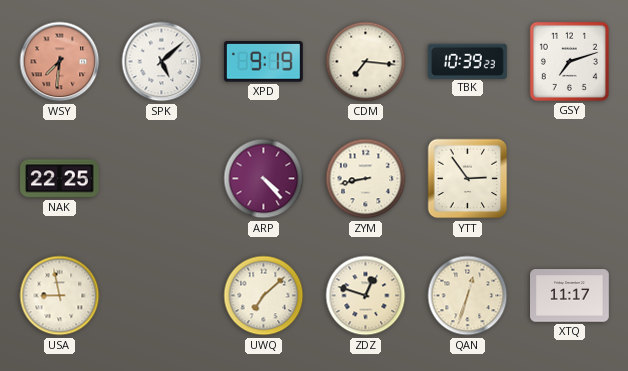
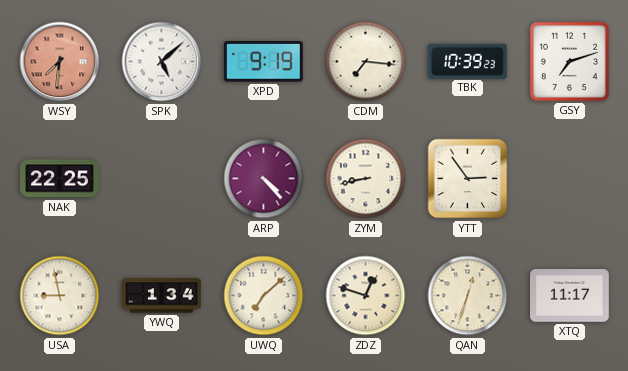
YWQ: none -> 1:34
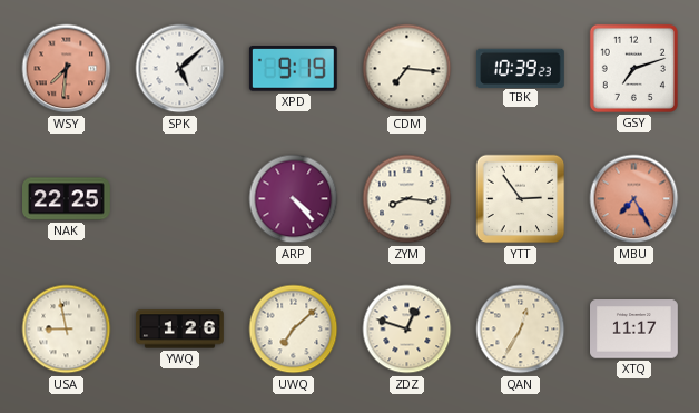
ZYM: 8:43 -> 8:16
MBU: none -> 7:25
YWQ: 1:34 -> 1:26
QAN: 12:33 -> 12:35
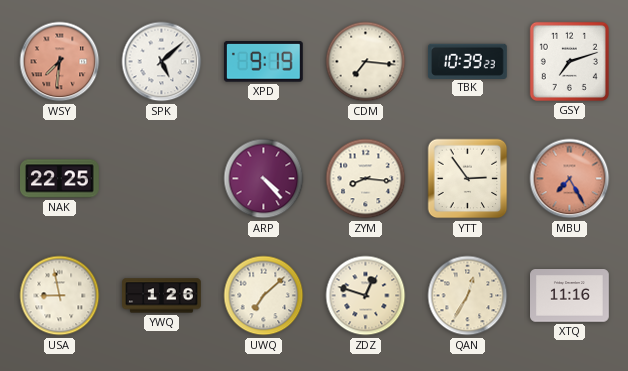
XTQ: 11:17 -> 11:16
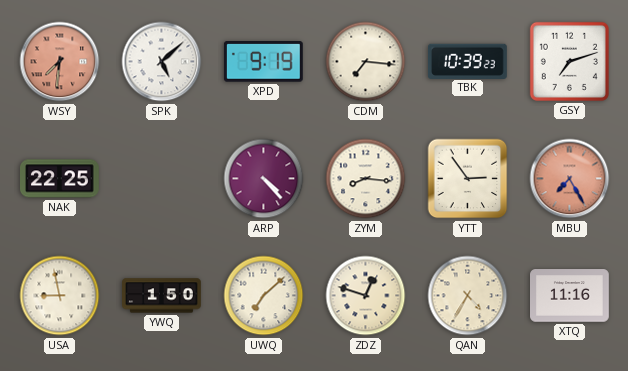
YWQ: 1:26 -> 1:50
QAN: 12:35 -> 4:35
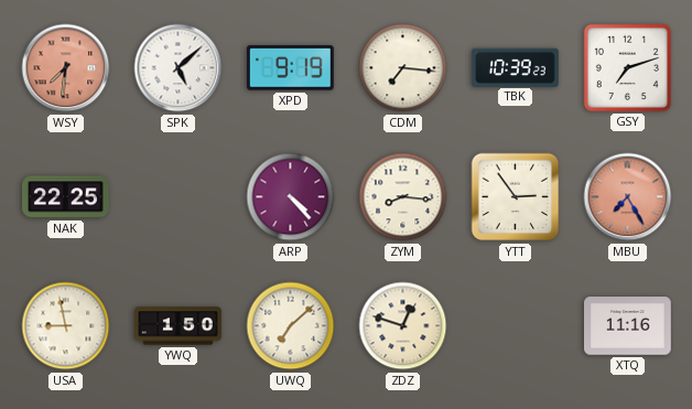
QAN: 4:35 -> none
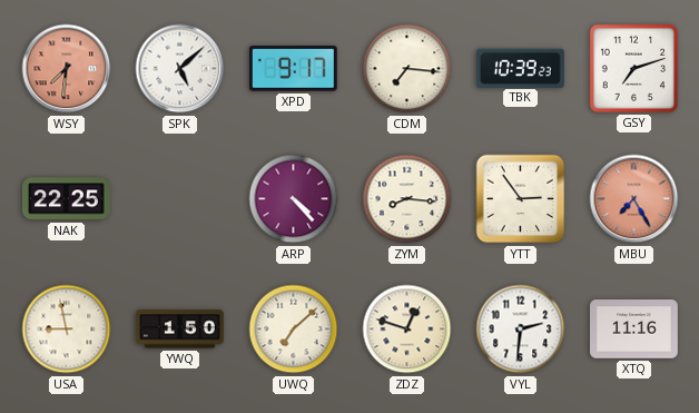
XPD: 9:19 -> 9:17
VYL: none -> 2:31
